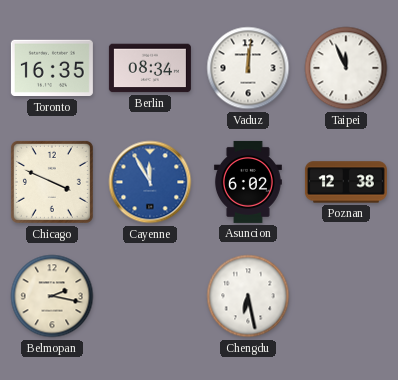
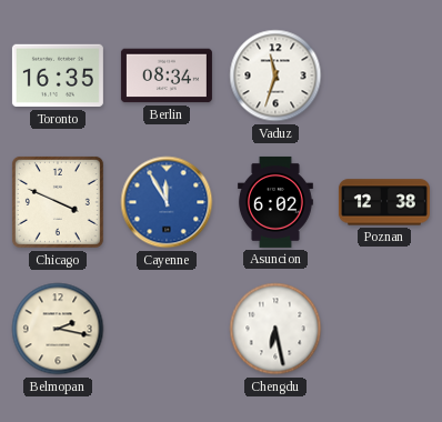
Vaduz: 12:01 -> 11:33
Taipei: 11:56 -> none
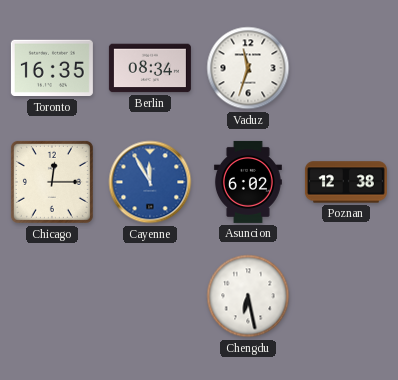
Chicago: 3:49 -> 12:15
Belmopan: 2:17 -> none
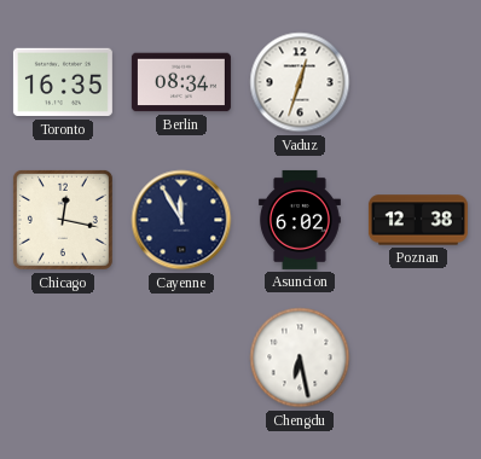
Vaduz: 11:33 -> 12:33
Chicago: 12:15 -> 12:17
Cayenne dial: blue -> navy
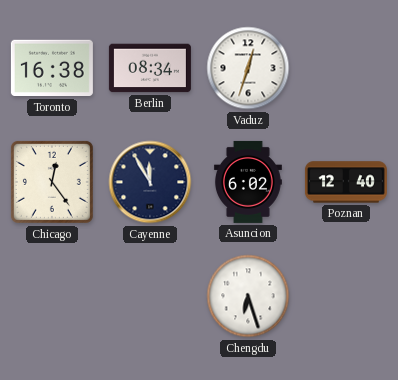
Toronto: 16:35 -> 16:38
Chicago: 12:17 -> 12:24
Poznan: 12:38 -> 12:40
Chengdu: 6:28 -> 6:27
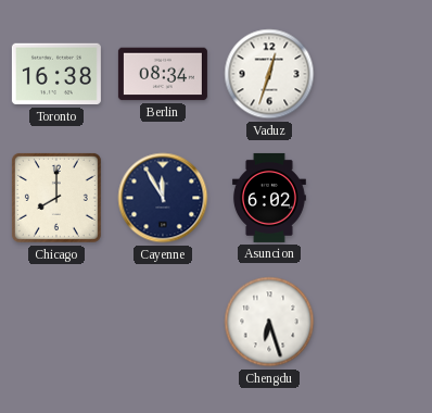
Chicago: 12:24 -> 8:00
Poznan: 12:40 -> none
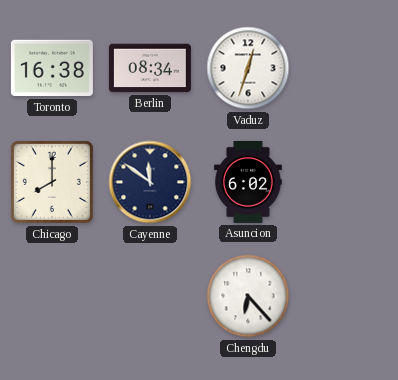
Cayenne: 11:55 -> 11:51
Chengdu: 6:27 -> 6:23
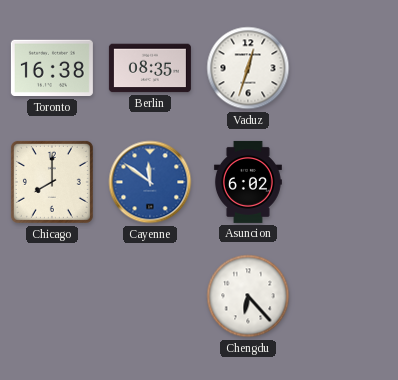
Berlin: 08:34 -> 08:35
Cayenne dial: navy -> blue
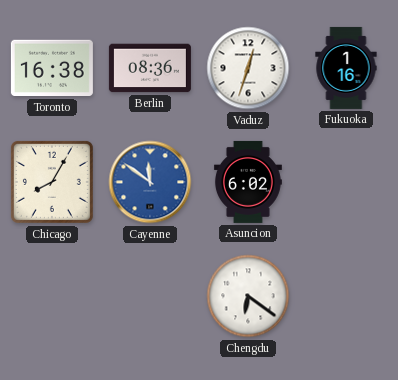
Berlin: 08:35 -> 08:36
Fukuoka: none -> 1:16
Chicago: 8:00 -> 8:05
Chengdu: 6:23 -> 6:21
